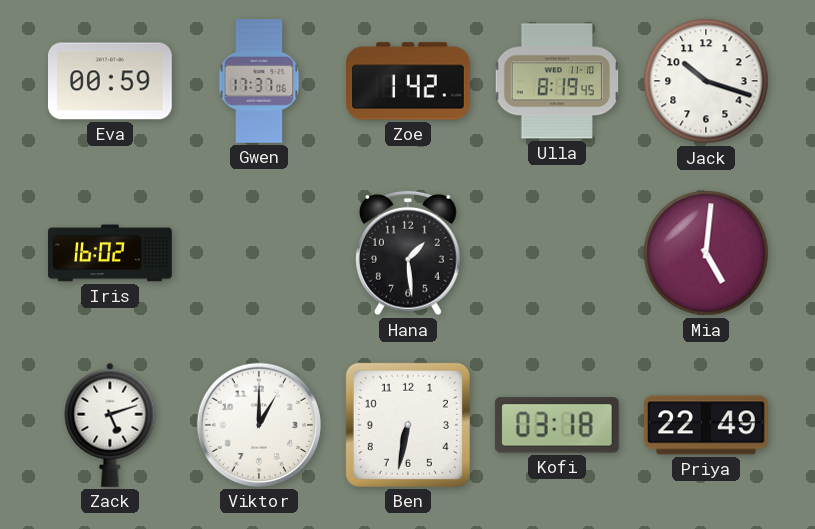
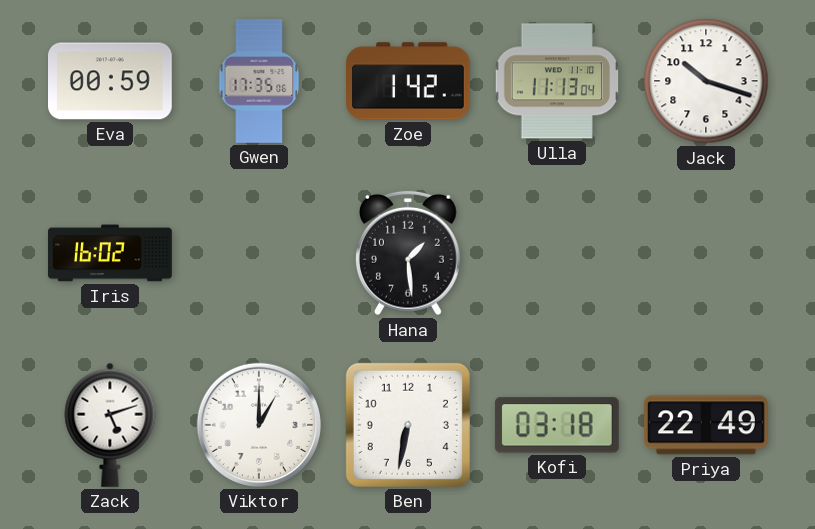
Gwen: 17:37 -> 17:35
Ulla: 8:19 -> 11:13
Mia: 5:01 -> none
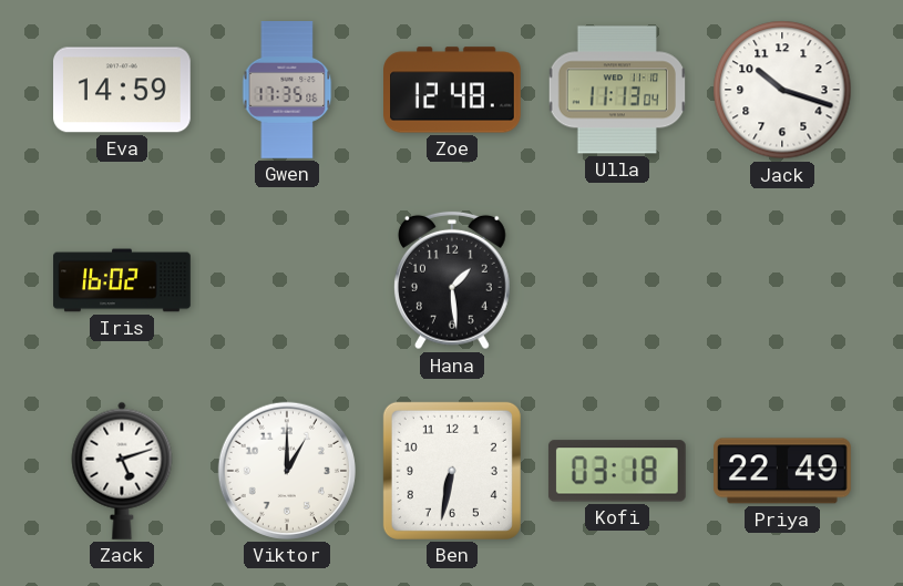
Eva: 00:59 -> 14:59
Zoe: 1:42 -> 12:48
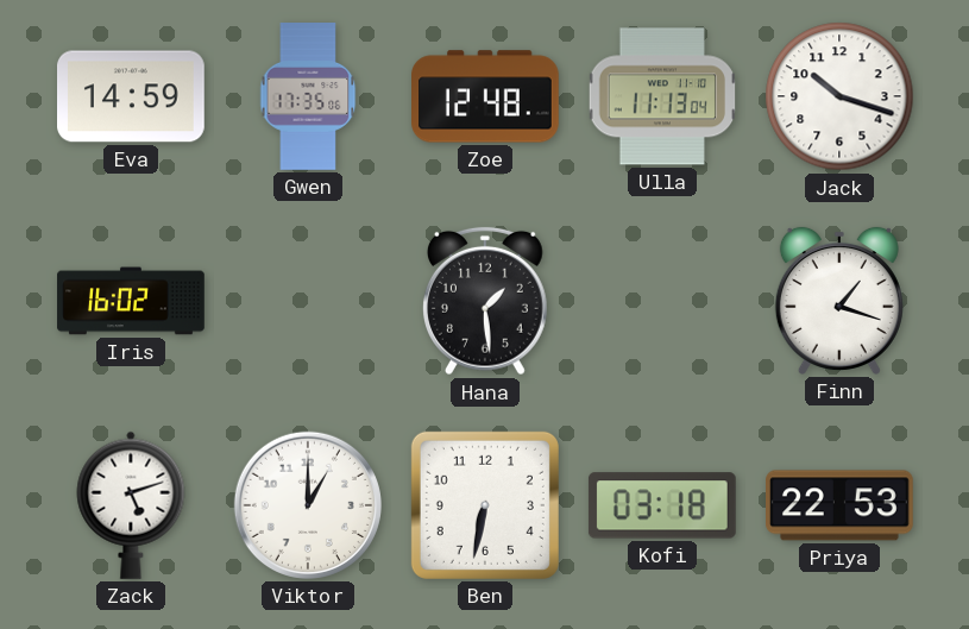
Finn: none -> 1:18
Priya: 22:49 -> 22:53
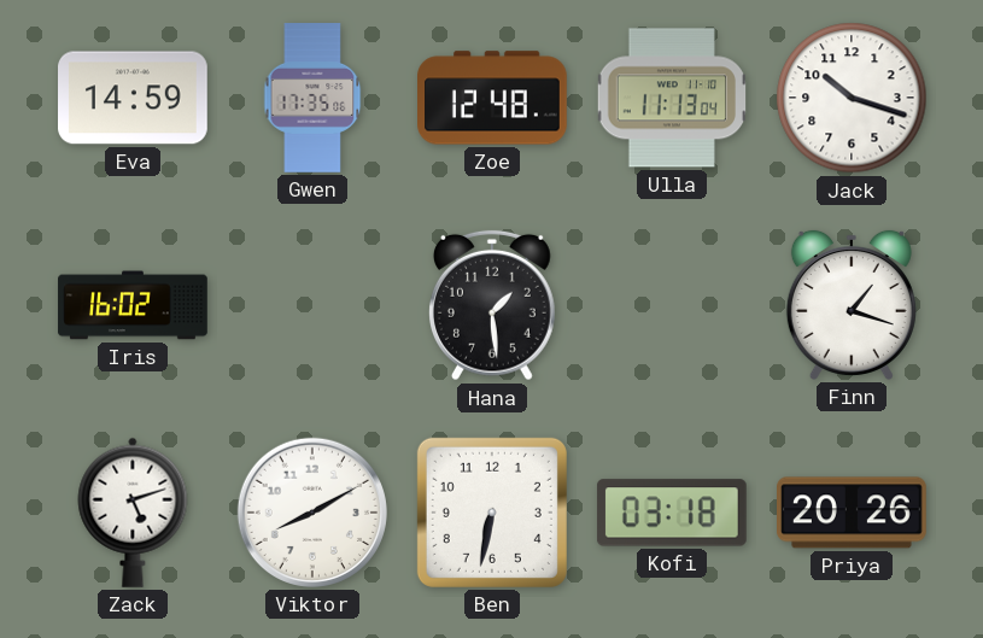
Viktor: 1:00 -> 8:10
Priya: 22:53 -> 20:26
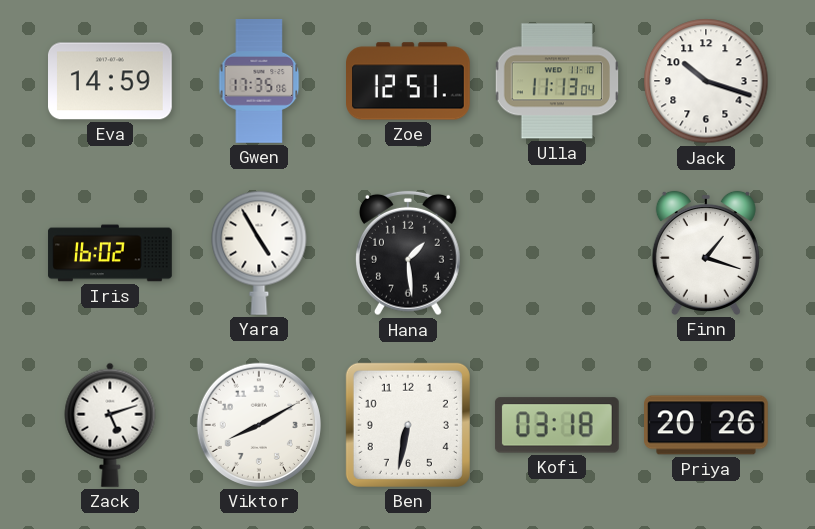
Zoe: 12:48 -> 12:51
Yara: none -> 4:55
